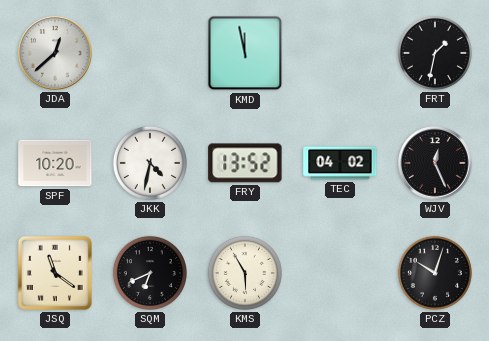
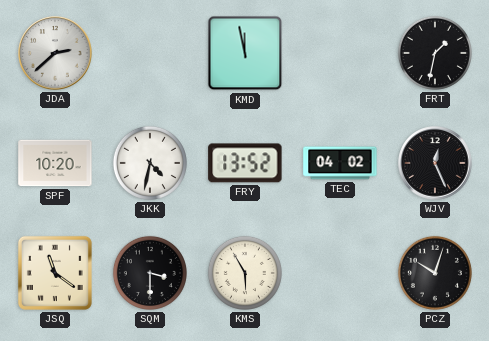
JDA: 12:38 -> 2:38
SQM: 6:41 -> 3:30
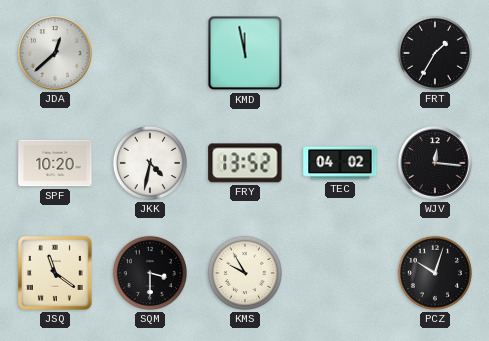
JDA: 2:38 -> 12:38
FRT: 1:32 -> 1:35
WJV: 12:26 -> 12:16
KMS: 5:55 -> 9:55
